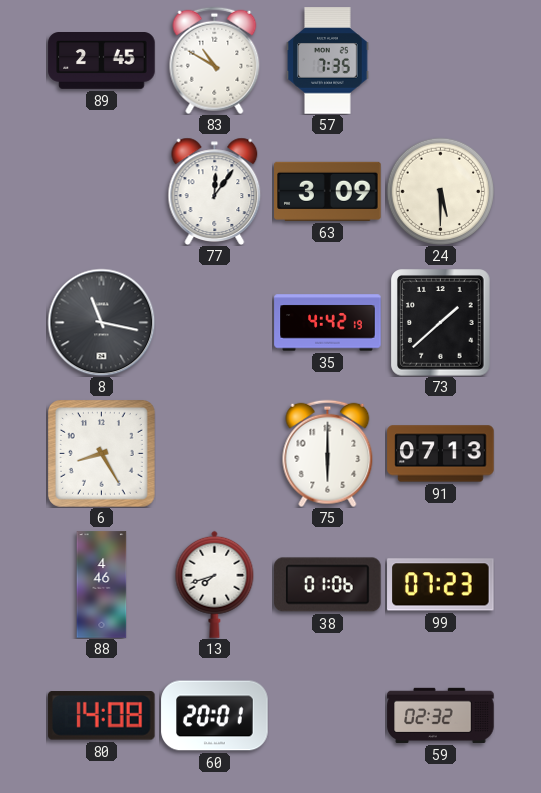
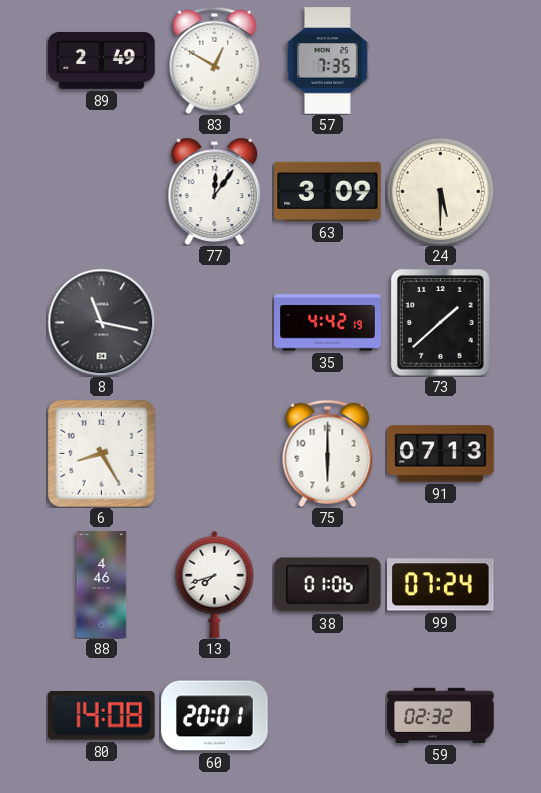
89: 2:45 -> 2:49
83: 10:50 -> 12:50
99: 07:23 -> 07:24
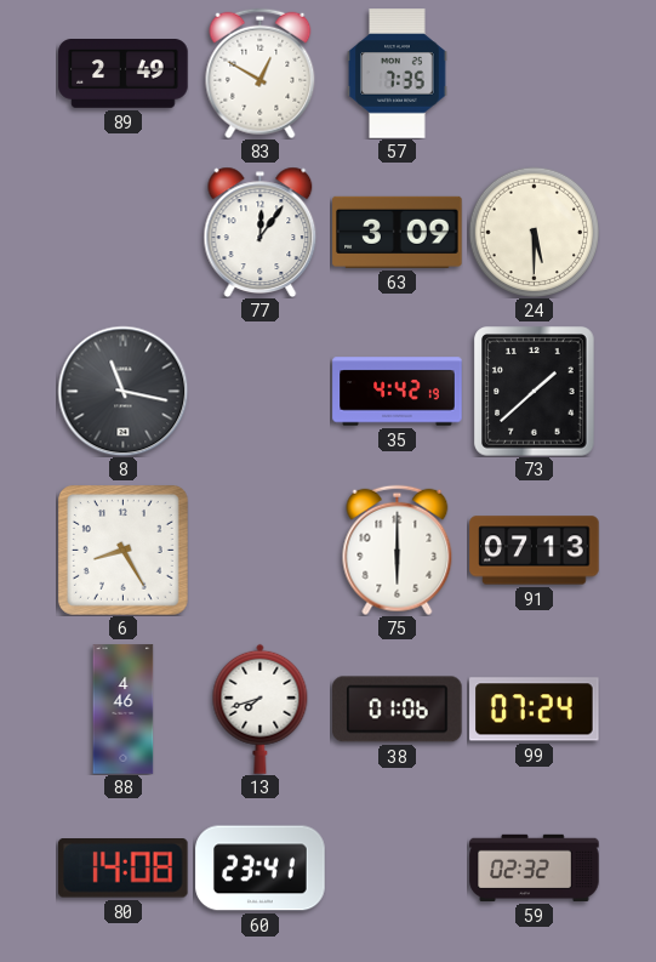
60: 20:01 -> 23:41
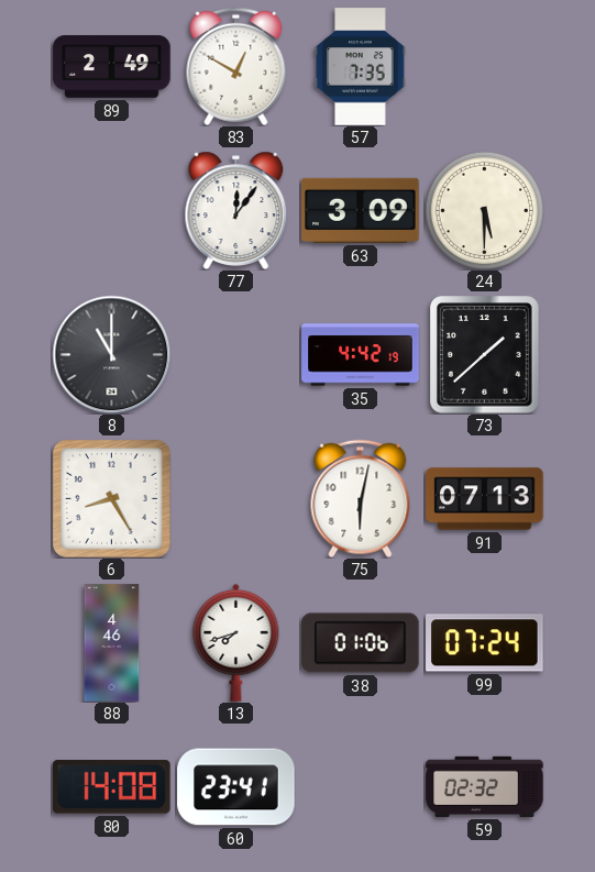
8: 11:17 -> 11:00
75: 6:00 -> 6:02
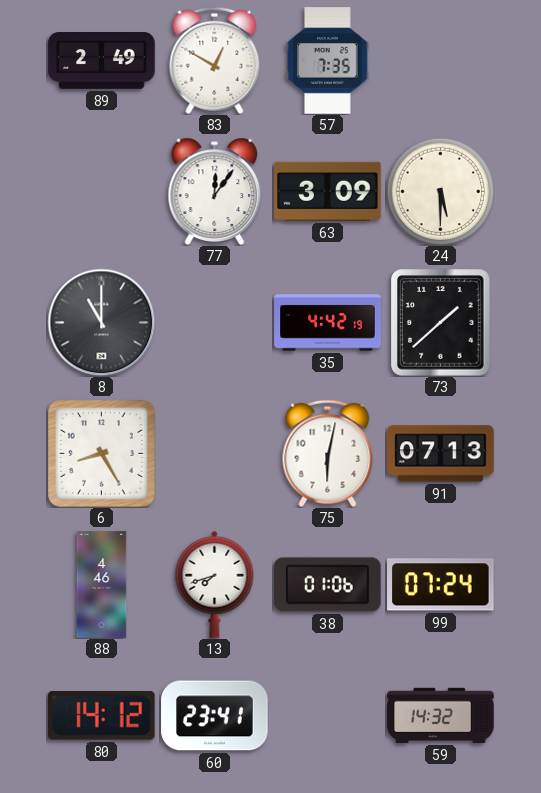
80: 14:08 -> 14:12
59: 02:32 -> 14:32
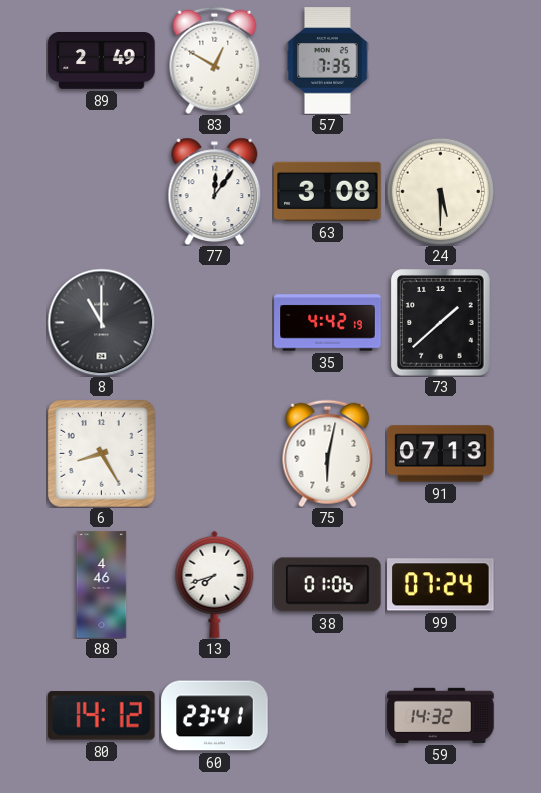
63: 3:09 -> 3:08
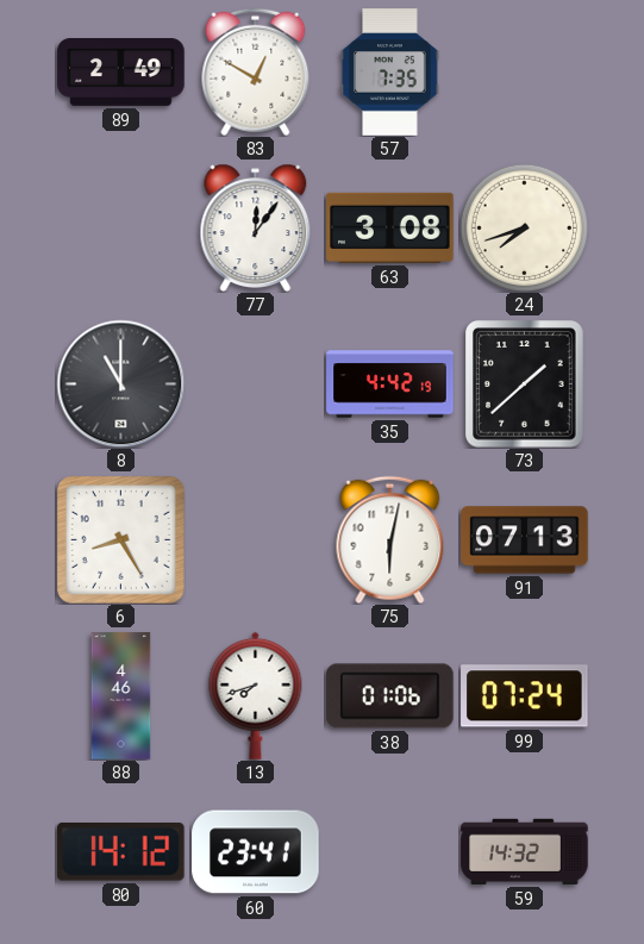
24: 5:30 -> 7:42
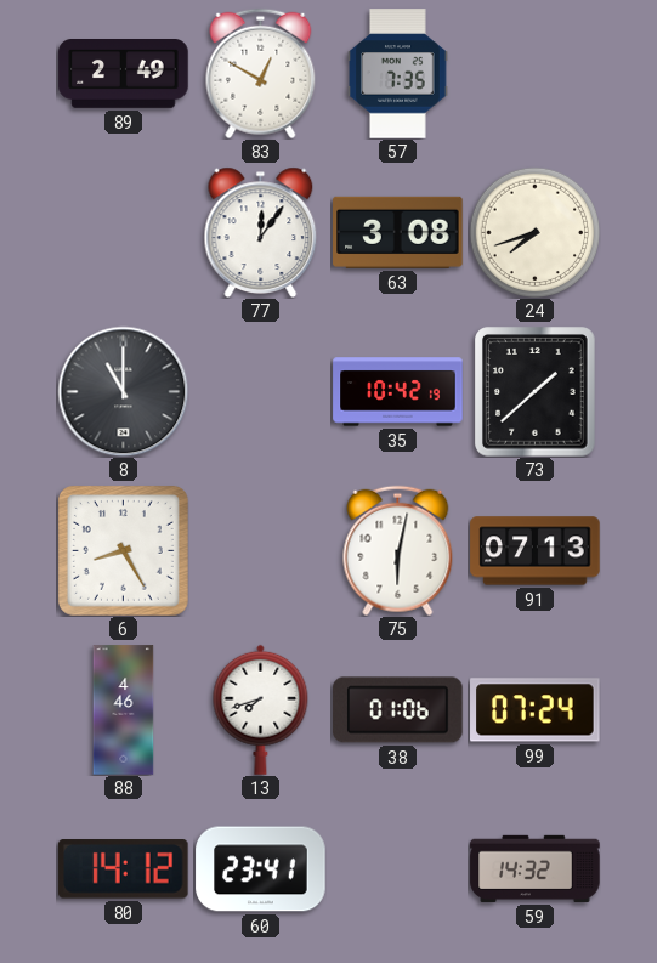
35: 4:42 -> 10:42
